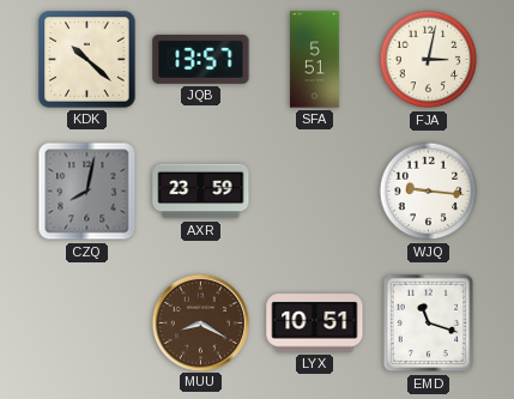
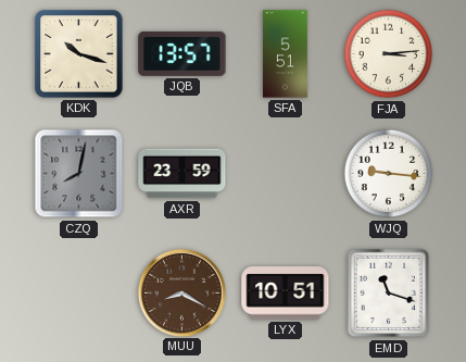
KDK: 10:22 -> 10:18
FJA: 3:02 -> 3:14
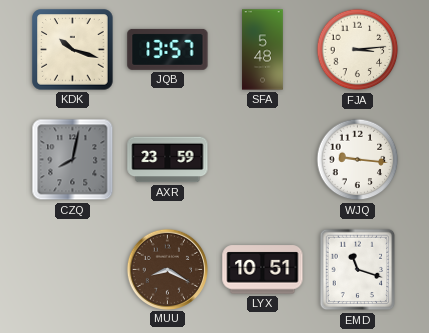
SFA: 5:51 -> 5:48
